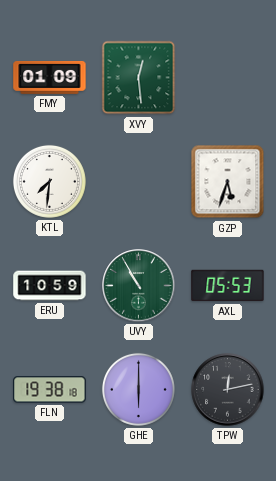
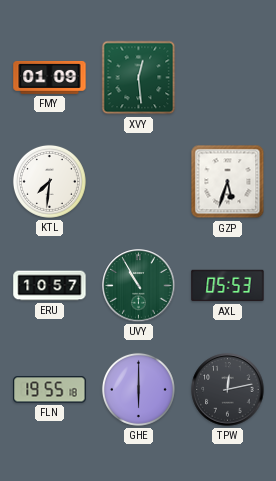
ERU: 10:59 -> 10:57
FLN: 19:38 -> 19:55
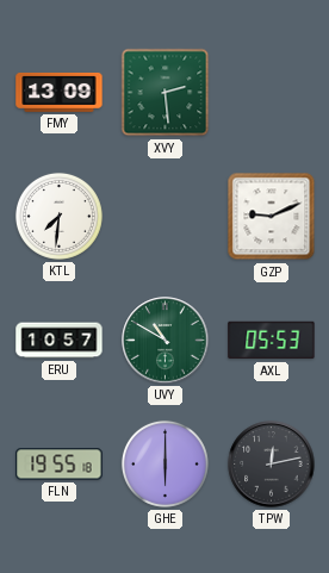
FMY: 01:09 -> 13:09
XVY: 12:29 -> 2:29
GZP: 5:33 -> 9:11
UVY: 10:55 -> 10:50
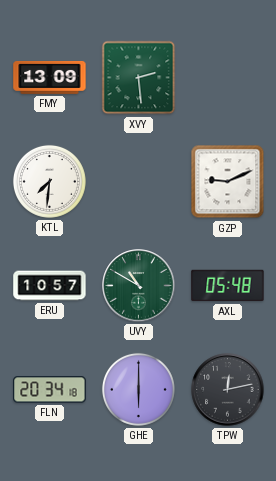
AXL: 05:53 -> 05:48
FLN: 19:55 -> 20:34
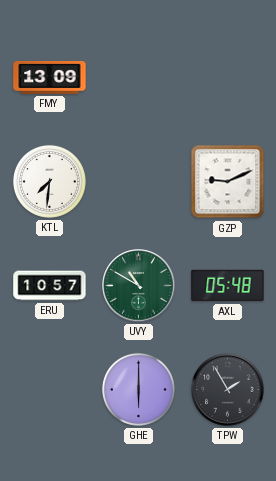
XVY: 2:29 -> none
FLN: 20:34 -> none
TPW: 12:13 -> 1:55
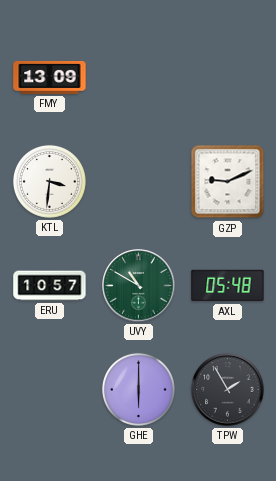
KTL: 7:31 -> 3:31
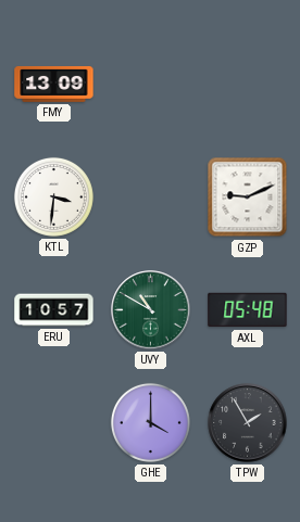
GHE: 6:00 -> 4:00
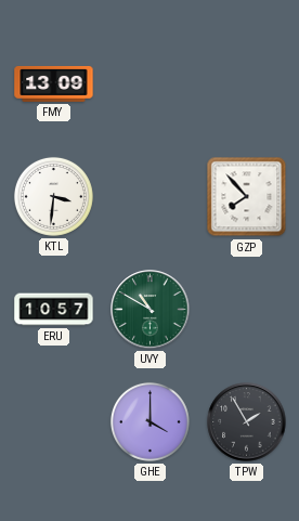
GZP: 9:11 -> 7:53
AXL: 05:48 -> none
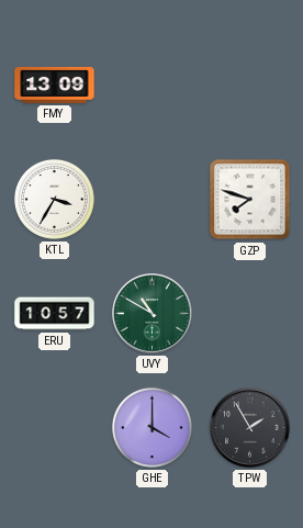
KTL: 3:31 -> 3:35
GZP: 7:53 -> 7:48
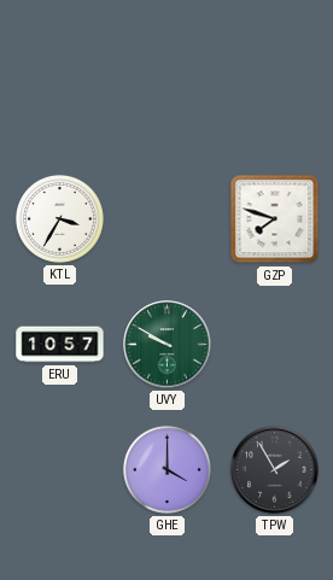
FMY: 13:09 -> none
UVY: 10:50 -> 9:50
